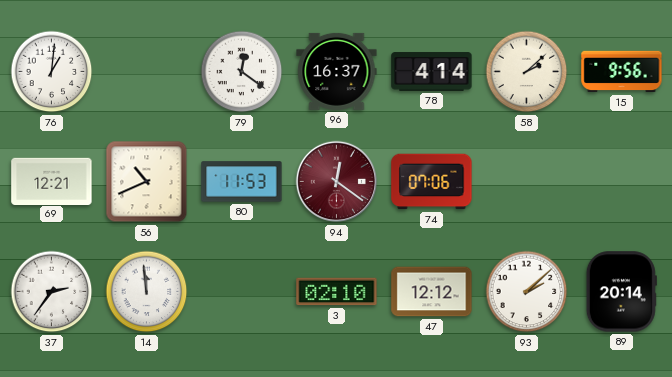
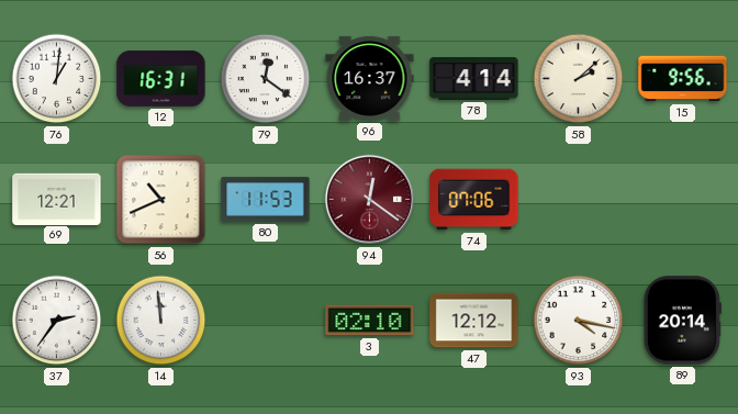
12: none -> 16:31
93: 2:08 -> 4:17
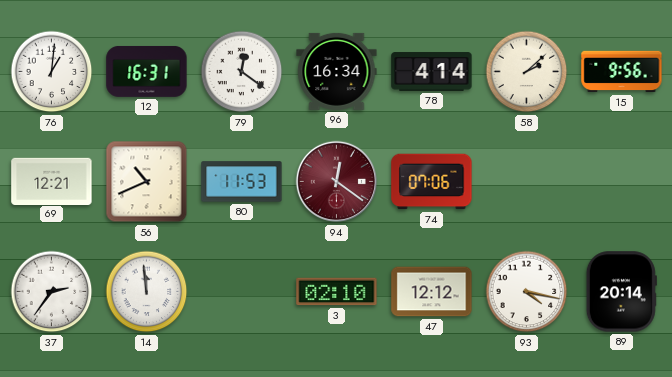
96: 16:37 -> 16:34
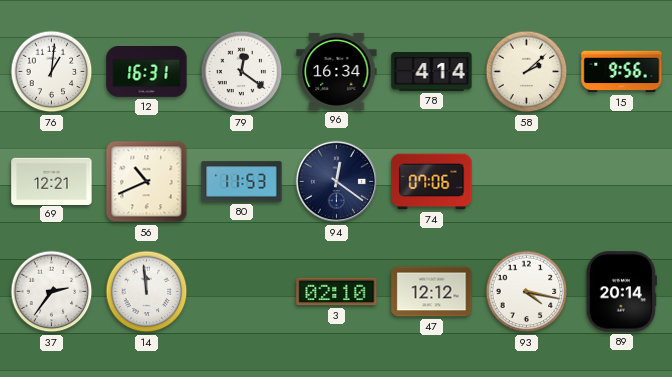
94 dial: burgundy -> navy
